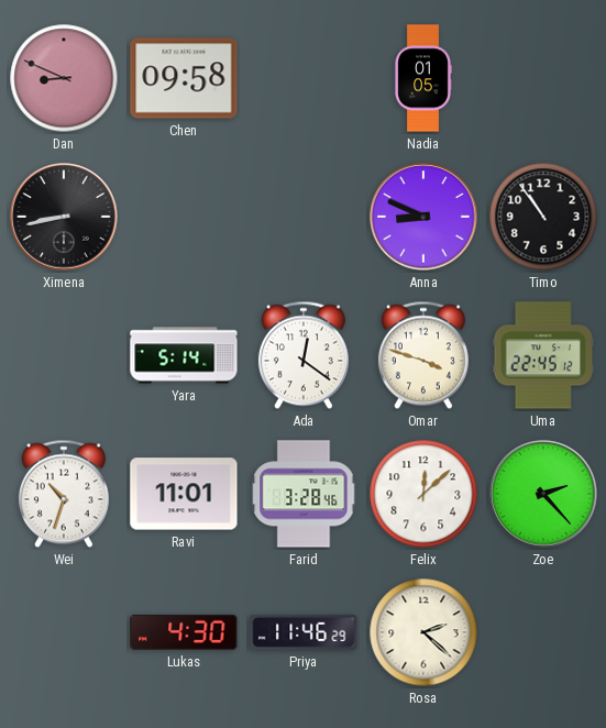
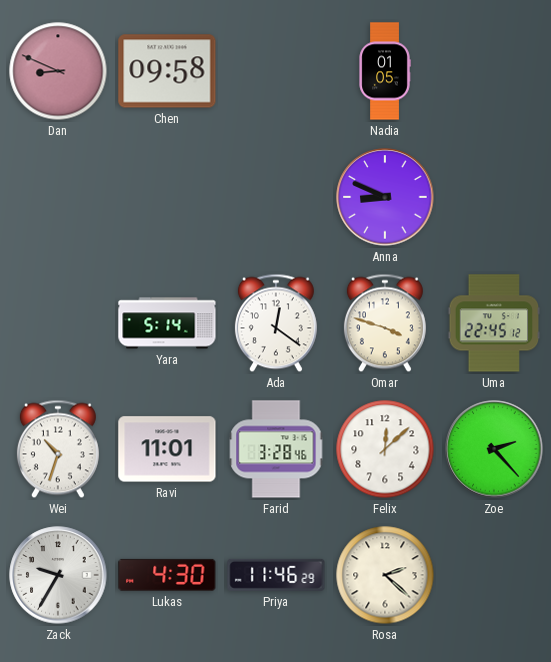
Ximena: 8:43 -> none
Timo: 10:54 -> none
Zack: none -> 9:35
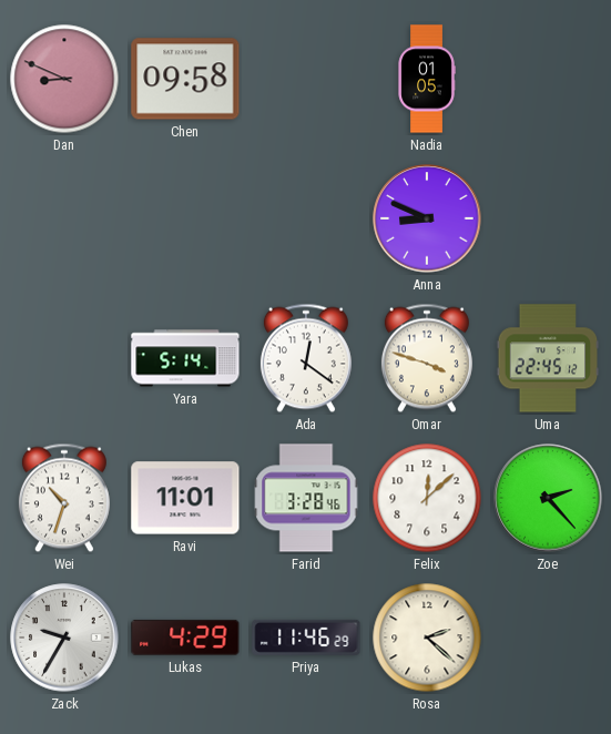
Lukas: 4:30 -> 4:29
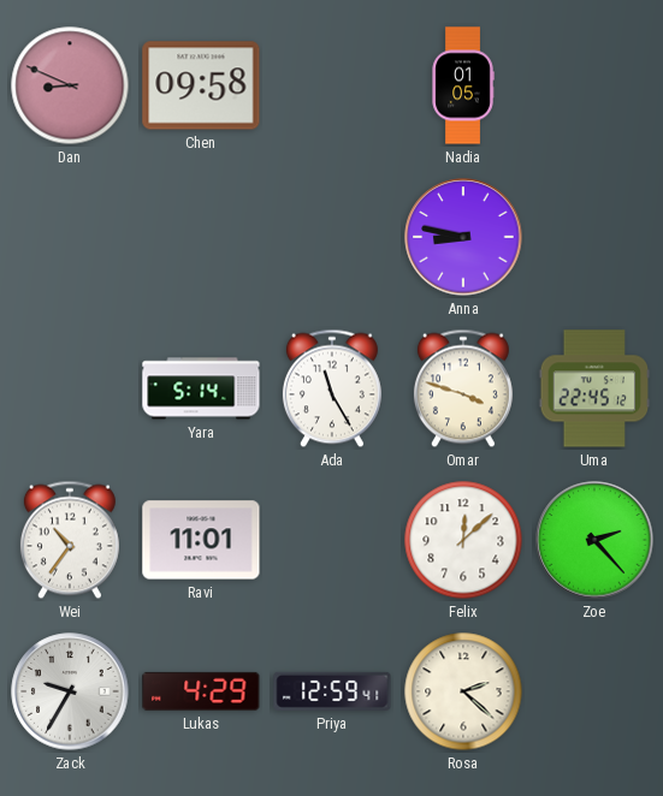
Anna: 8:49 -> 8:47
Ada: 12:21 -> 11:25
Wei: 10:33 -> 10:36
Farid: 3:28 -> none
Priya: 11:46 -> 12:59
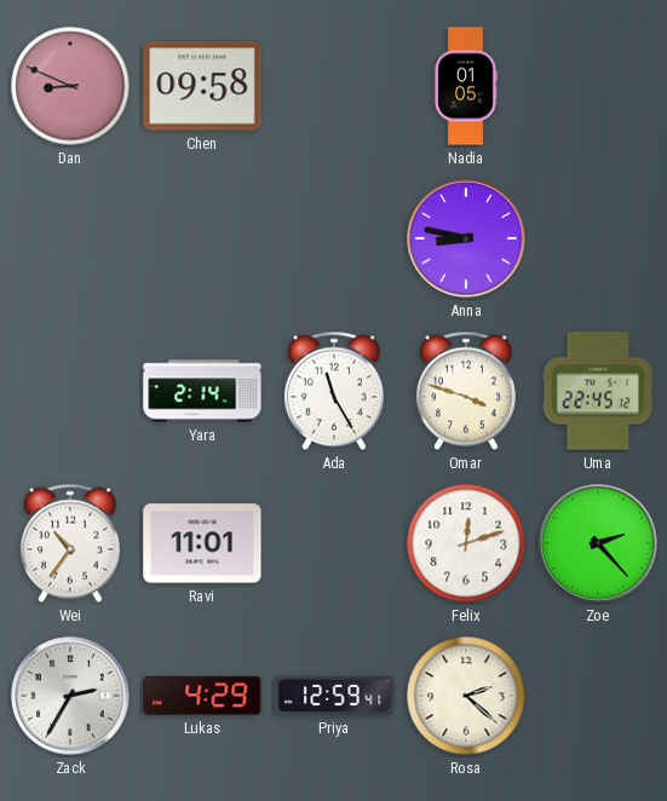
Yara: 5:14 -> 2:14
Felix: 12:08 -> 12:12
Zack: 9:35 -> 2:35
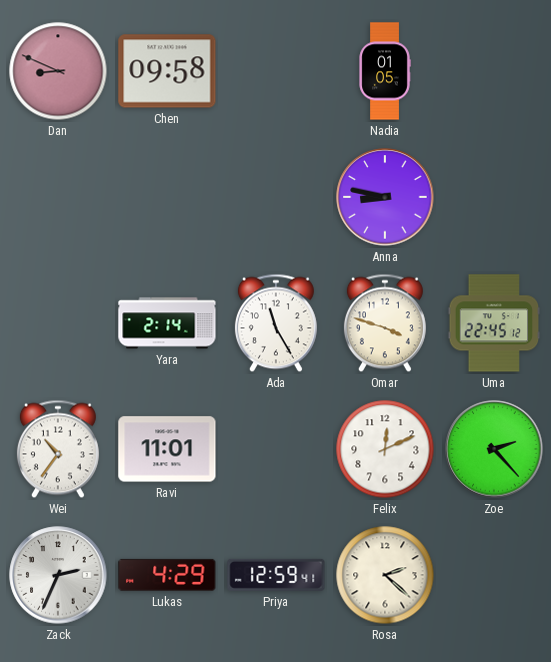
Felix: 12:12 -> 12:11
Zack: 2:35 -> 2:34
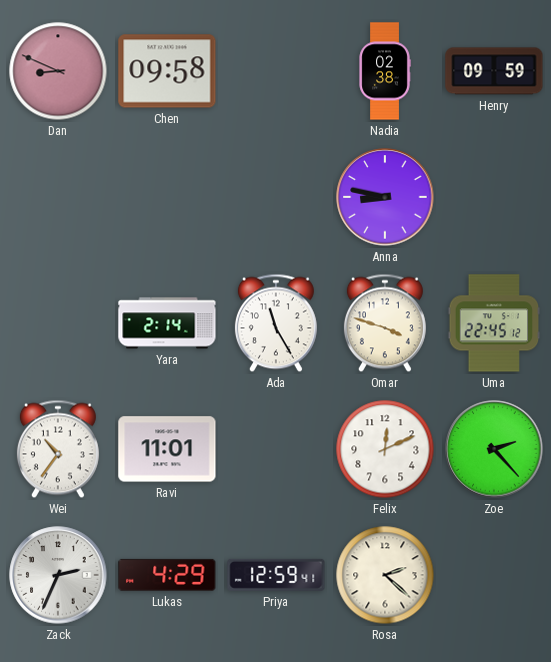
Nadia: 01:05 -> 02:38
Henry: none -> 09:59
